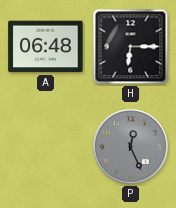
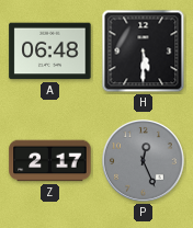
H: 6:15 -> 5:30
Z: none -> 2:17
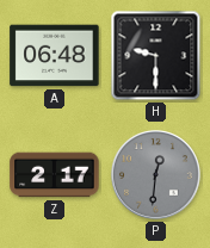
H: 5:30 -> 9:30
P: 12:26 -> 12:31
